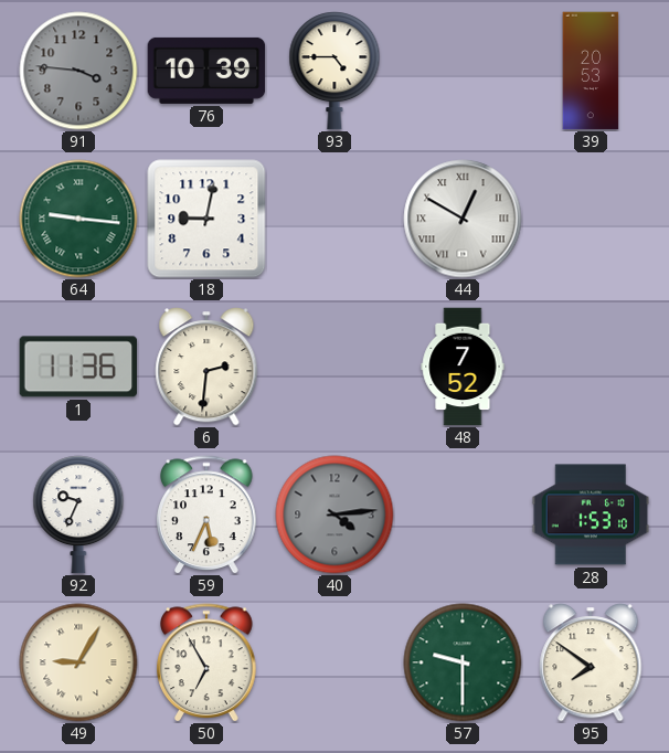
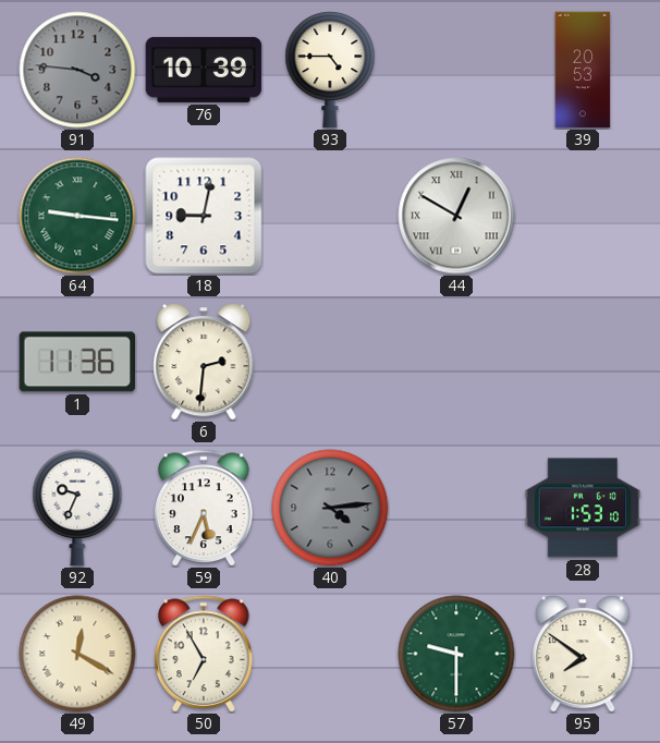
48: 7:52 -> none
49: 9:05 -> 12:20
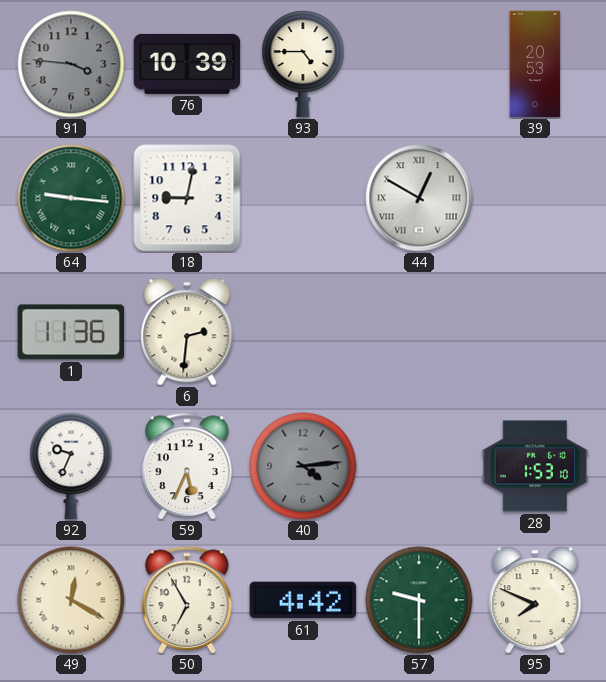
61: none -> 4:42
95: 7:51 -> 7:49
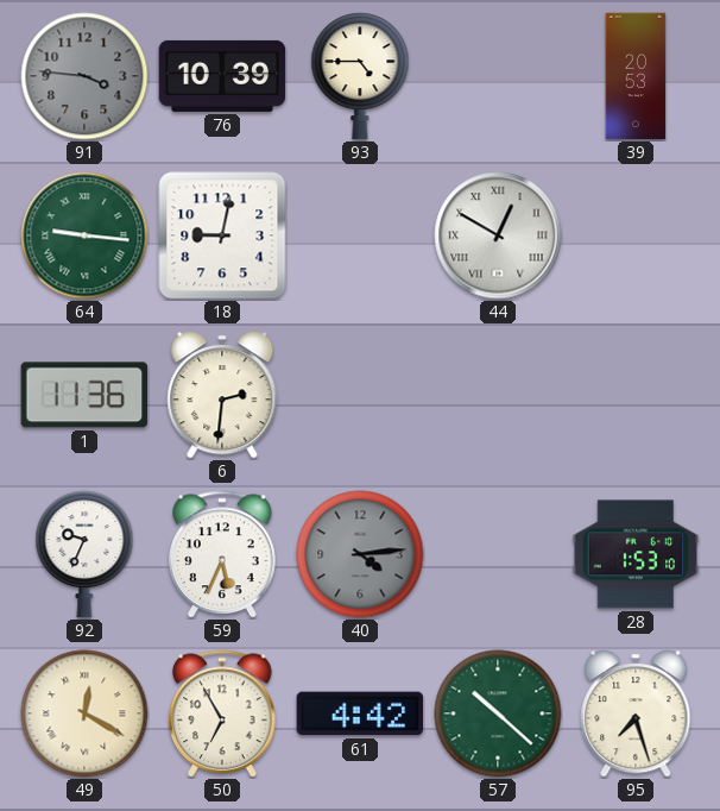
57: 9:30 -> 10:22
95: 7:49 -> 7:27
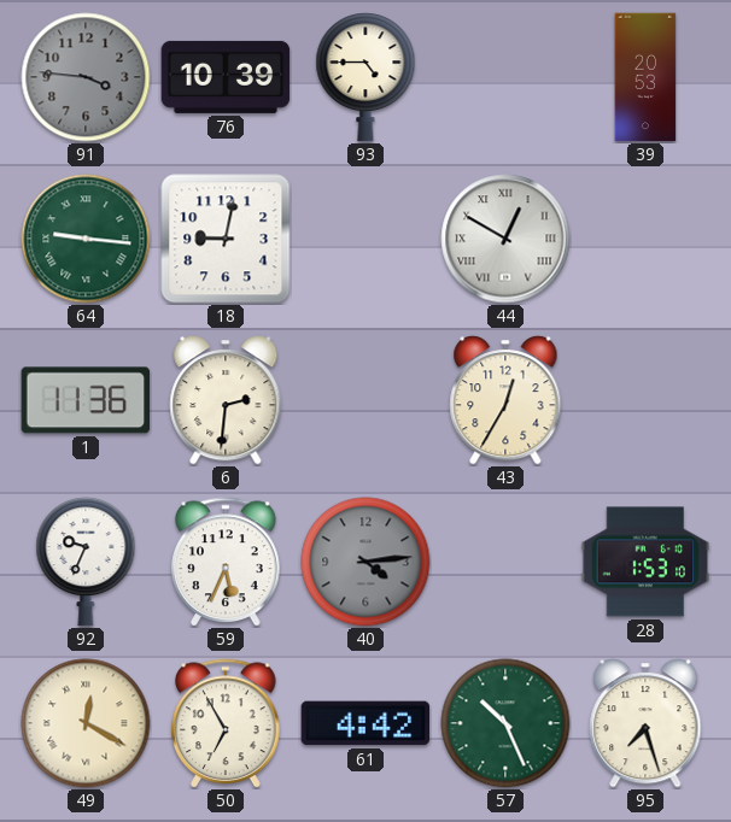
43: none -> 12:35
57: 10:22 -> 10:26
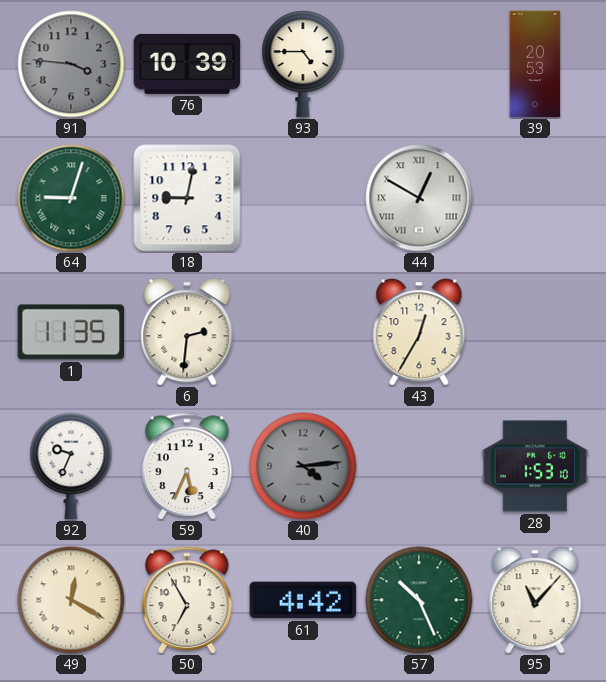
64: 9:16 -> 9:03
1: 11:36 -> 11:35
95: 7:27 -> 11:07
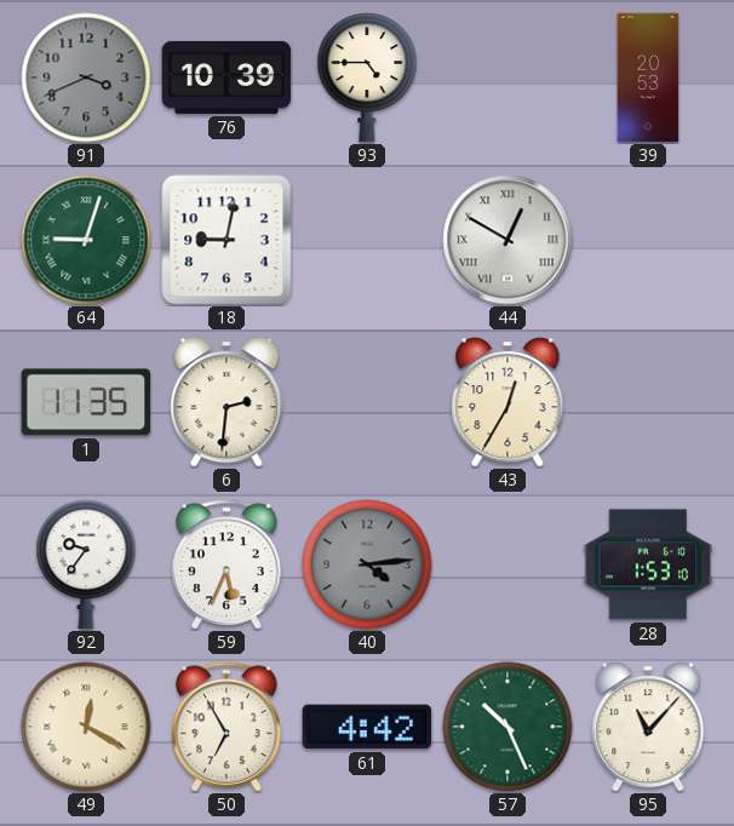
91: 3:46 -> 3:41
92: 9:34 -> 9:36
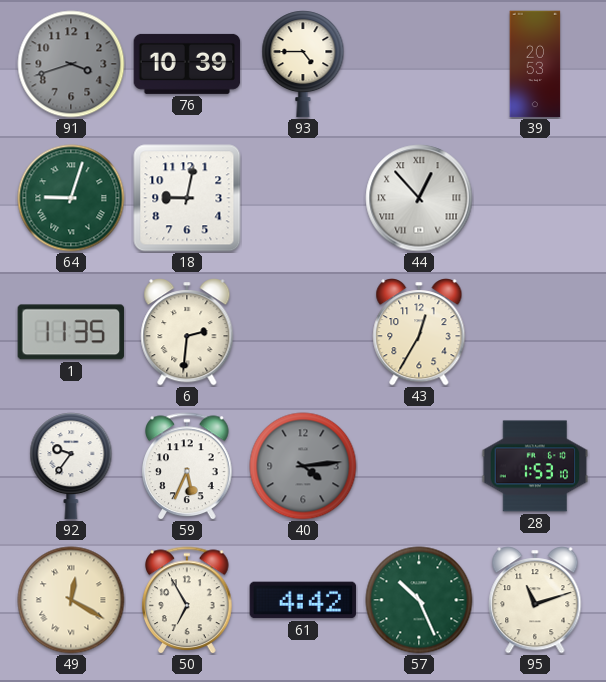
91: 3:41 -> 3:42
44: 12:50 -> 12:53
95: 11:07 -> 11:12
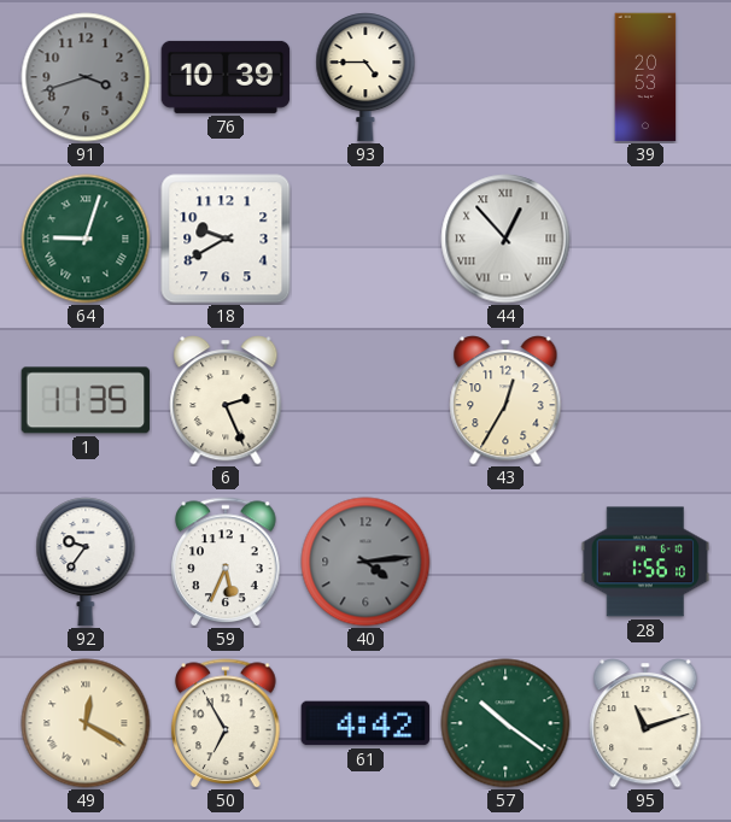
18: 9:02 -> 9:40
6: 2:31 -> 2:26
28: 1:53 -> 1:56
57: 10:26 -> 10:21
